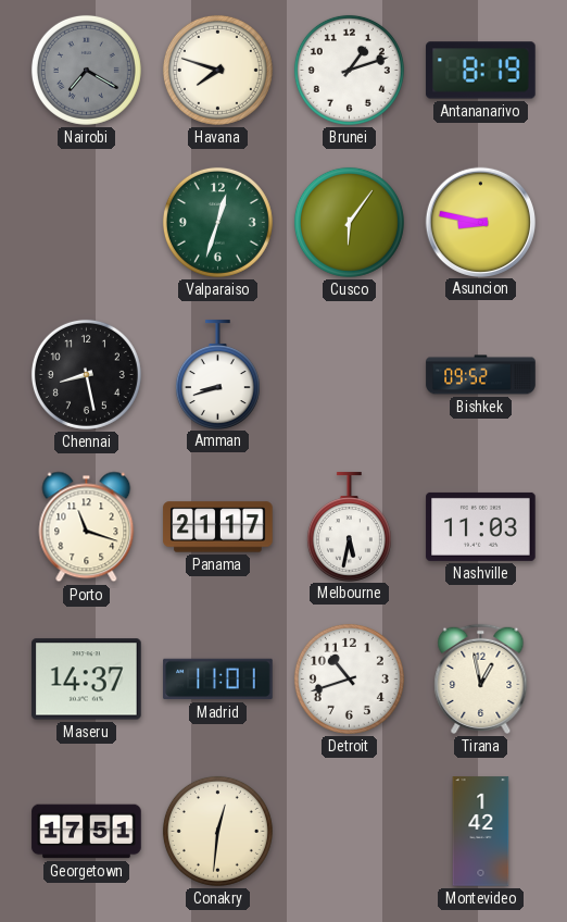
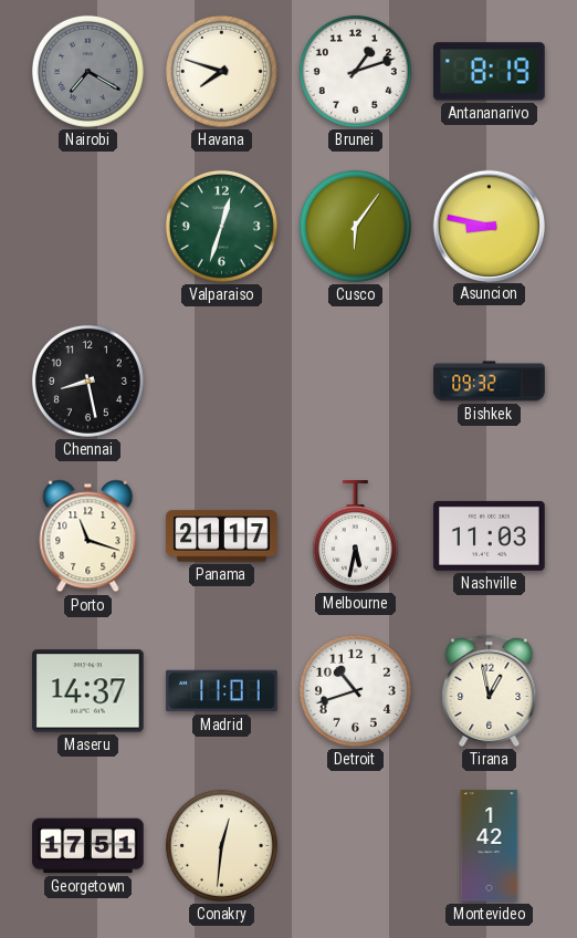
Amman: 8:42 -> none
Bishkek: 09:52 -> 09:32
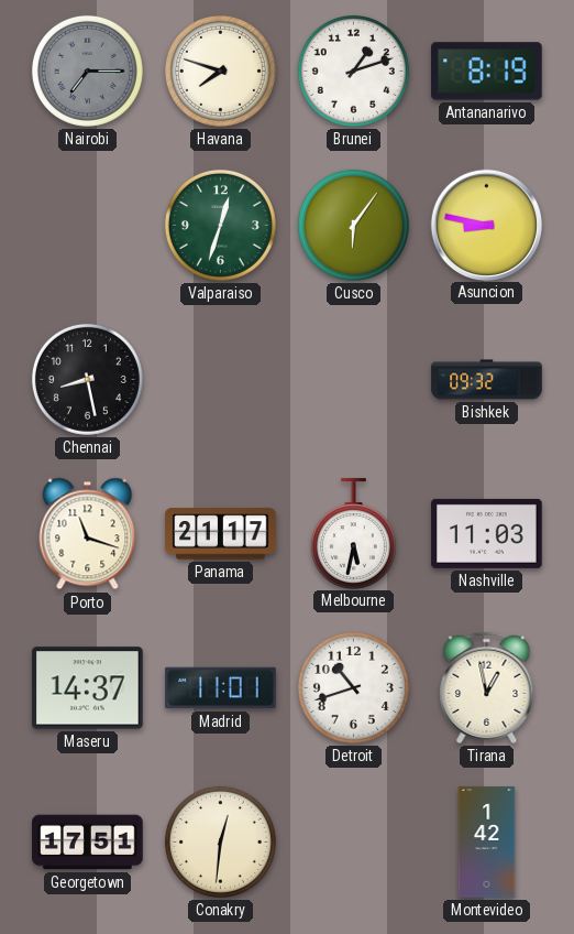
Nairobi: 7:20 -> 7:15
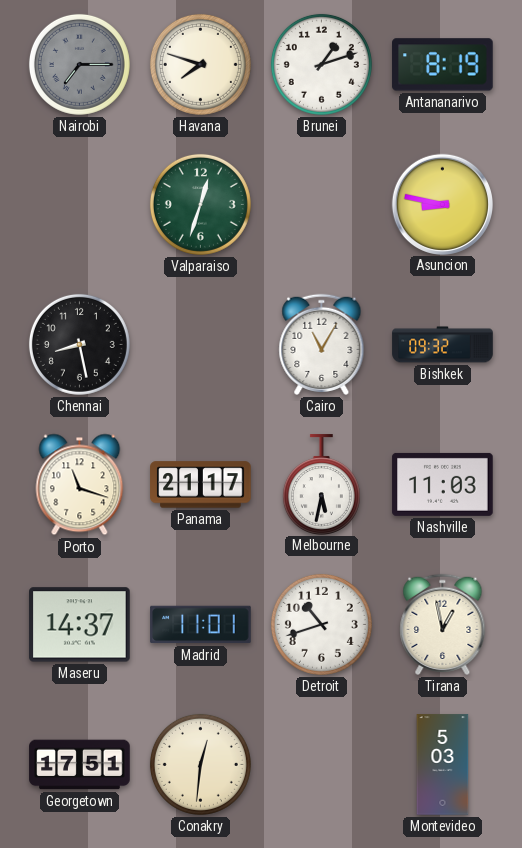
Cusco: 6:06 -> none
Cairo: none -> 11:05
Montevideo: 1:42 -> 5:03
